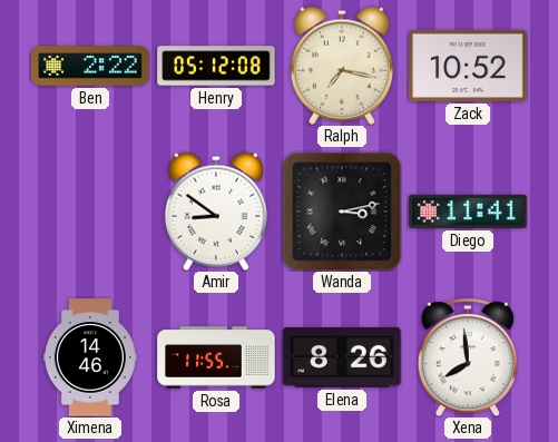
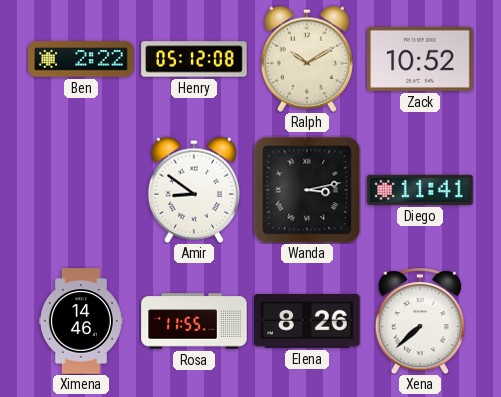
Ralph: 7:17 -> 10:10
Xena: 7:59 -> 7:38
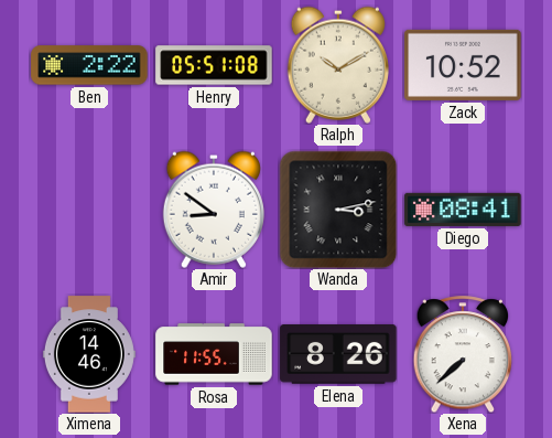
Henry: 05:12 -> 05:51
Diego: 11:41 -> 08:41
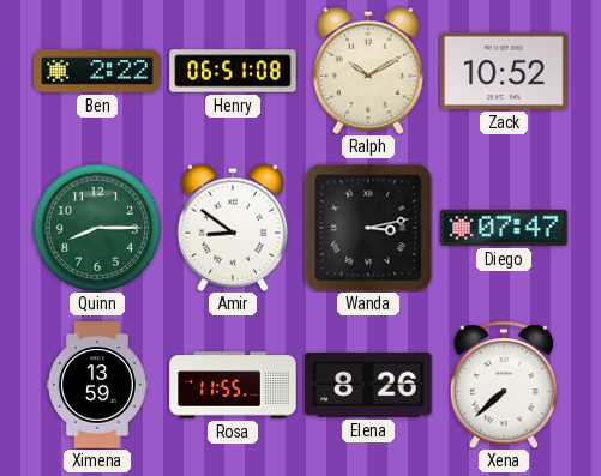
Henry: 05:51 -> 06:51
Quinn: none -> 8:15
Diego: 08:41 -> 07:47
Ximena: 14:46 -> 13:59
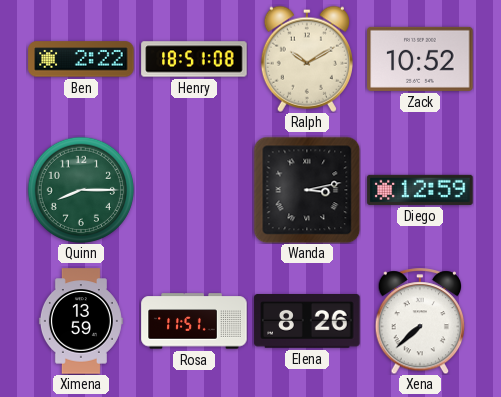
Henry: 06:51 -> 18:51
Amir: 8:51 -> none
Diego: 07:47 -> 12:59
Rosa: 11:55 -> 11:51
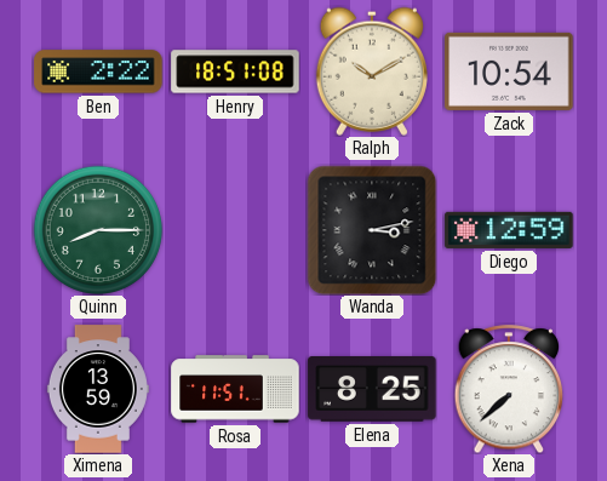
Zack: 10:52 -> 10:54
Elena: 8:26 -> 8:25
